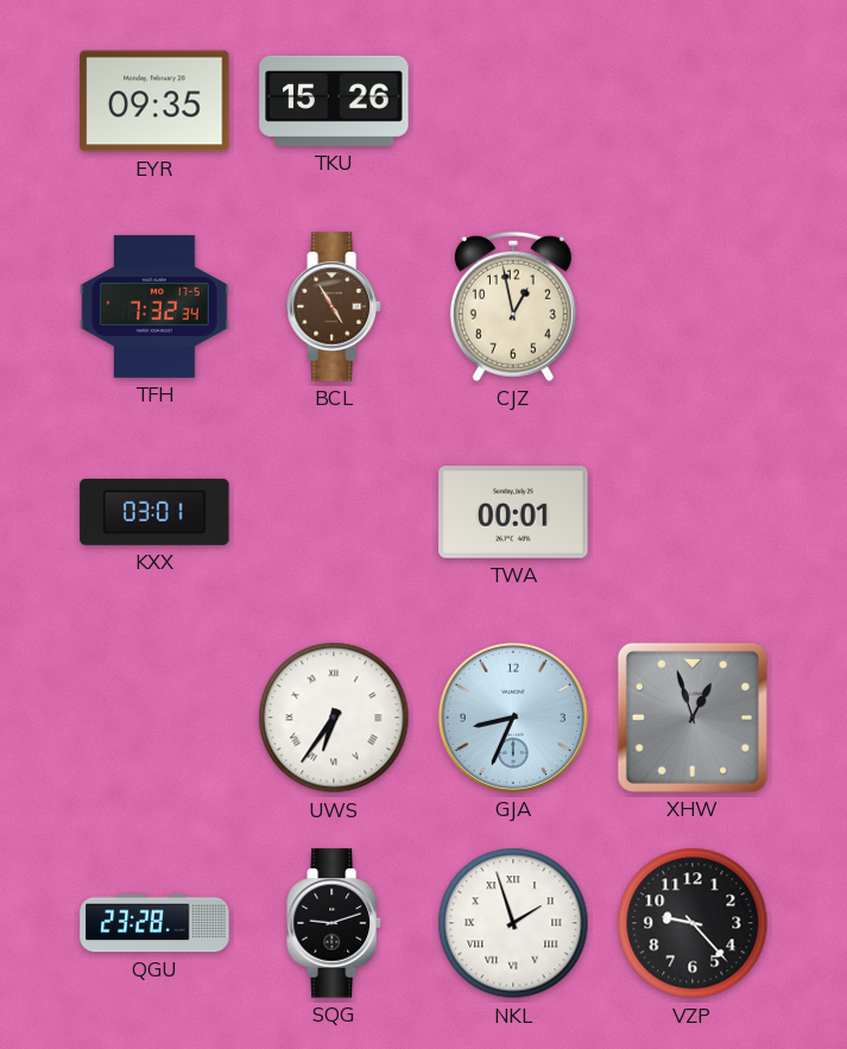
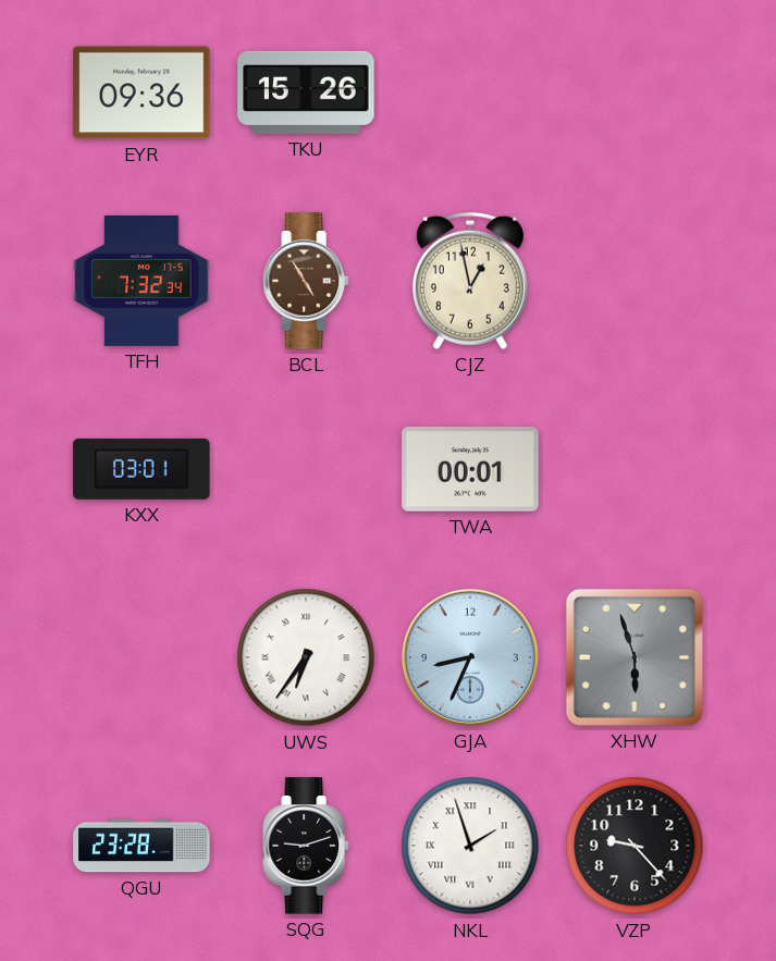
EYR: 09:35 -> 09:36
XHW: 12:57 -> 5:57
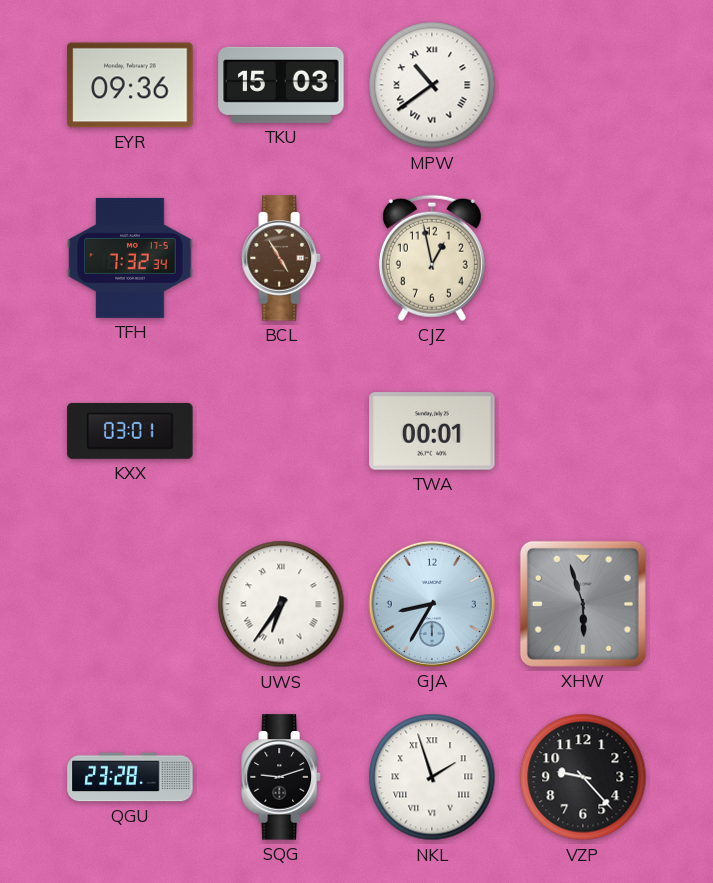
TKU: 15:26 -> 15:03
MPW: none -> 10:39
GJA: 8:34 -> 8:35
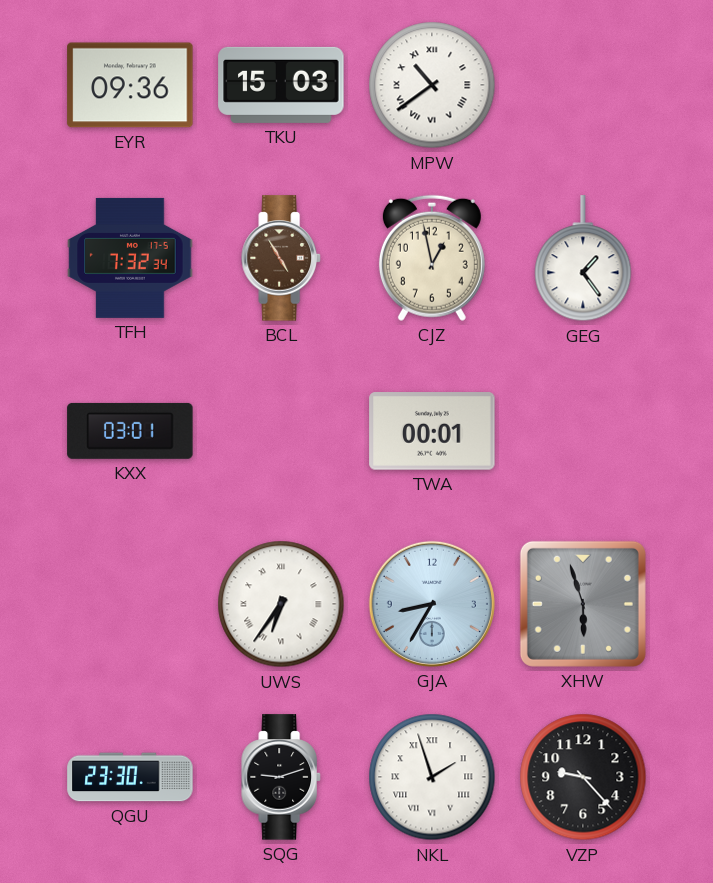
GEG: none -> 1:24
QGU: 23:28 -> 23:30
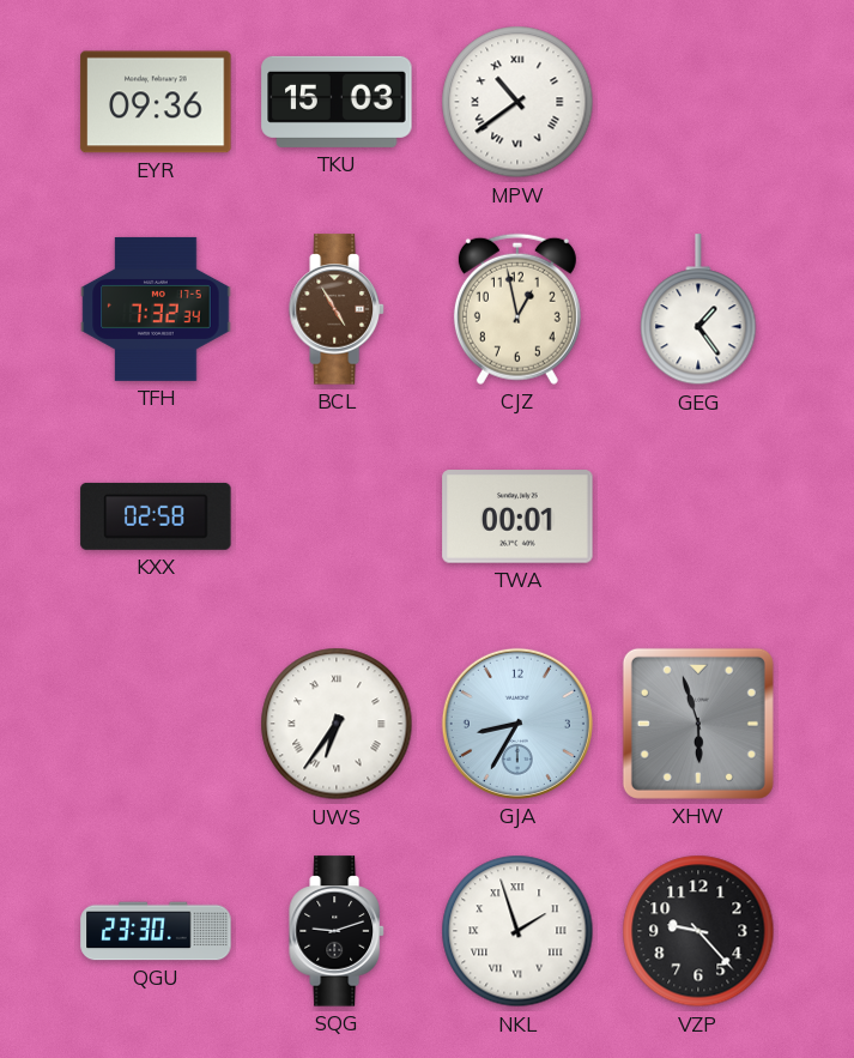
KXX: 03:01 -> 02:58
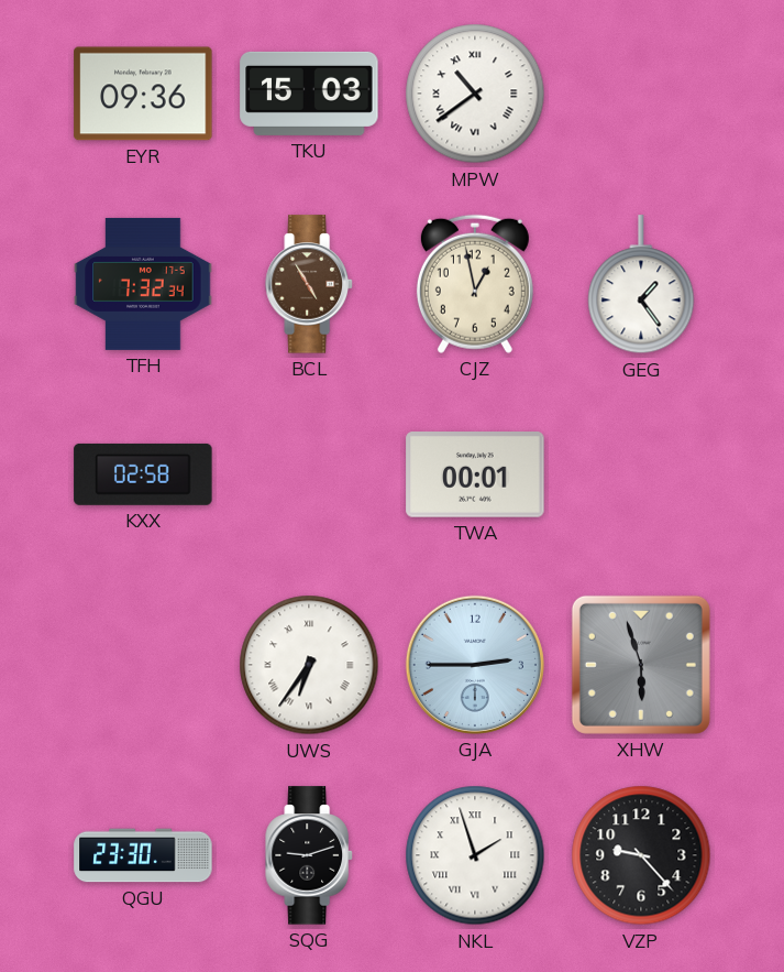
GJA: 8:35 -> 2:45
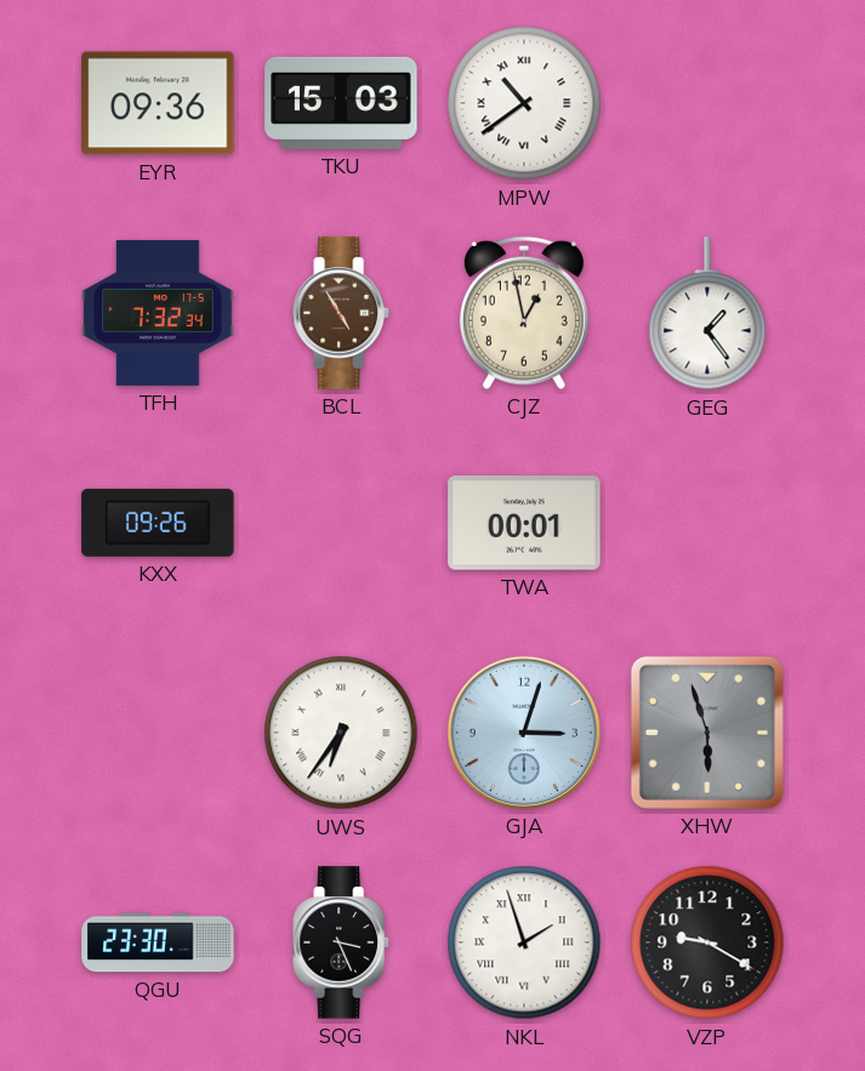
KXX: 02:58 -> 09:26
GJA: 2:45 -> 3:03
SQG: 9:12 -> 3:26
VZP: 9:23 -> 9:20
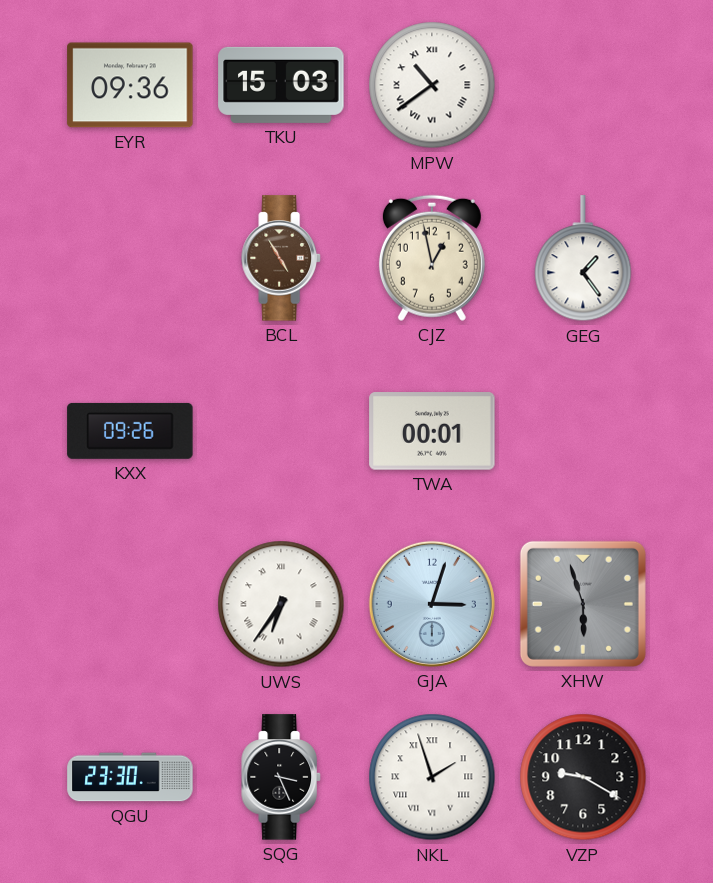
TFH: 7:32 -> none
